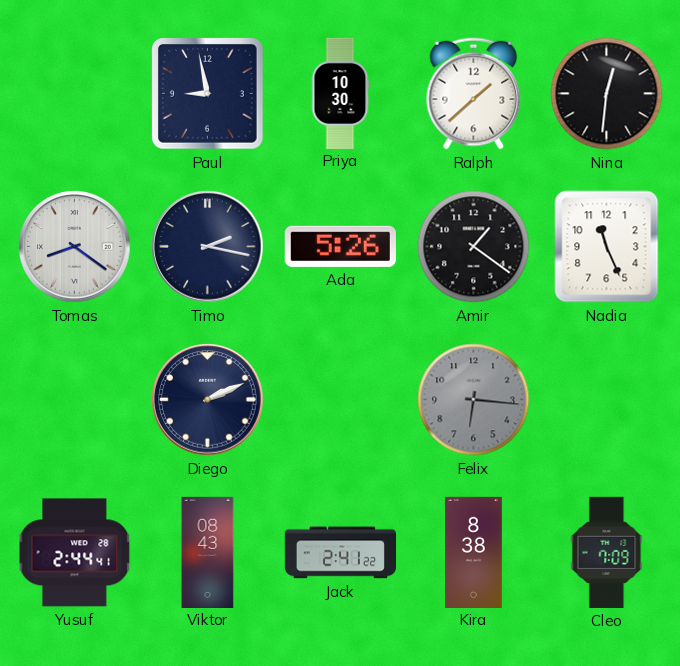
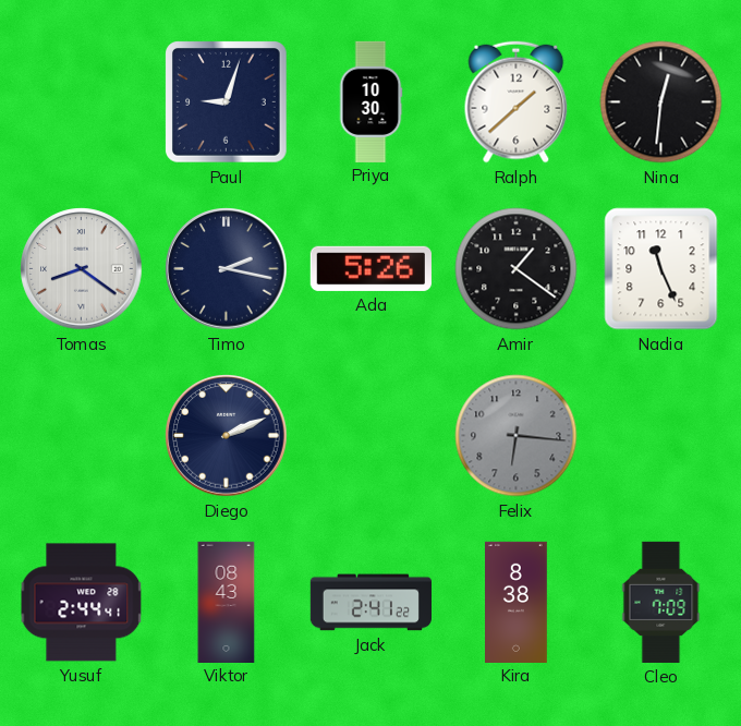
Paul: 8:58 -> 9:03
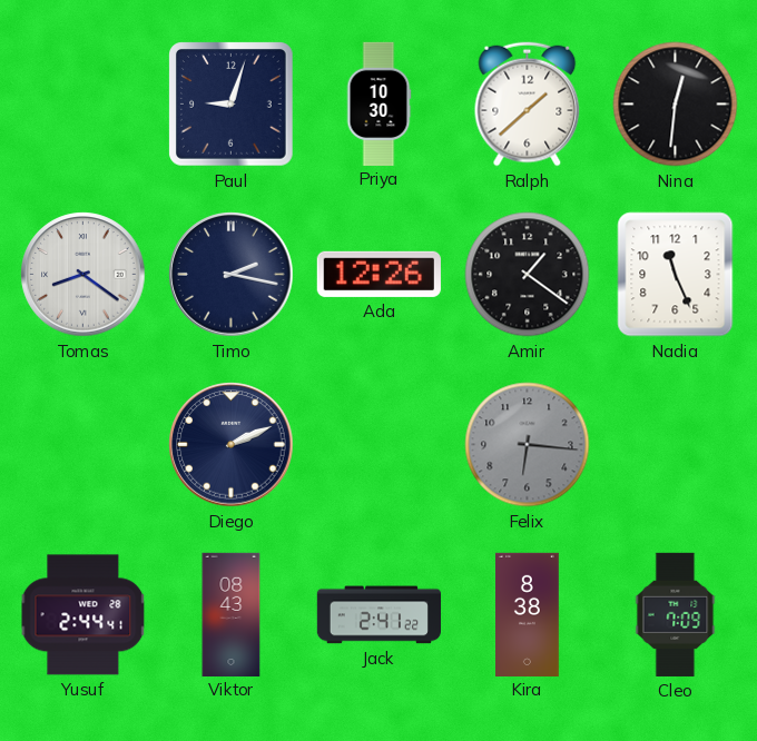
Ada: 5:26 -> 12:26
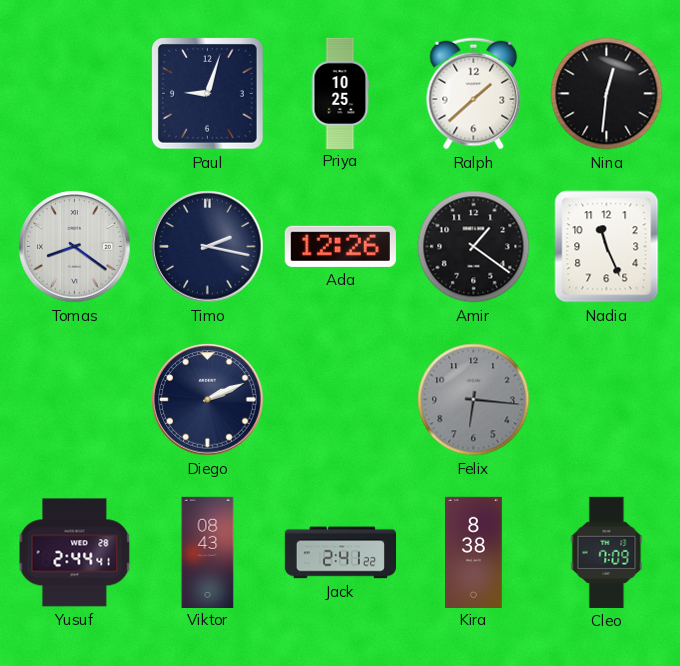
Priya: 10:30 -> 10:25
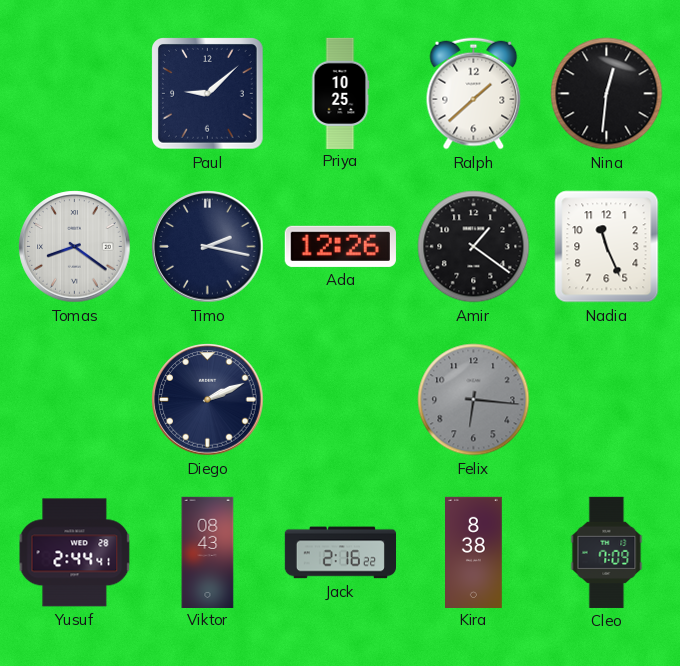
Paul: 9:03 -> 9:08
Jack: 2:41 -> 2:16
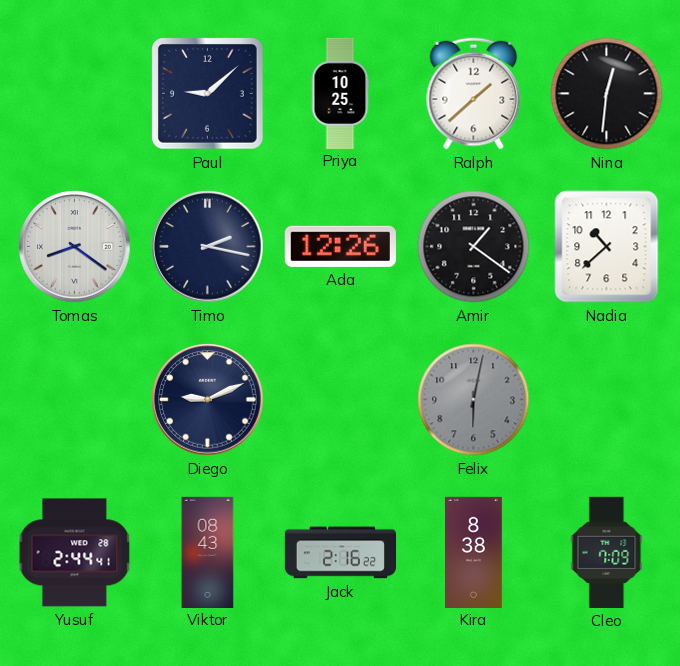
Nadia: 11:26 -> 10:38
Diego: 2:11 -> 9:11
Felix: 6:16 -> 6:02
